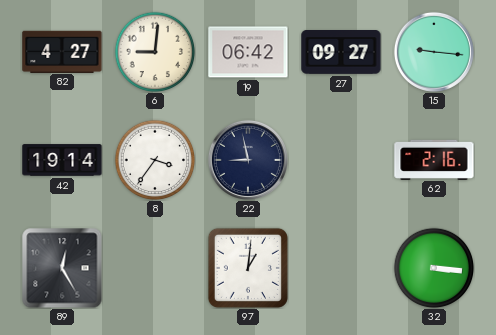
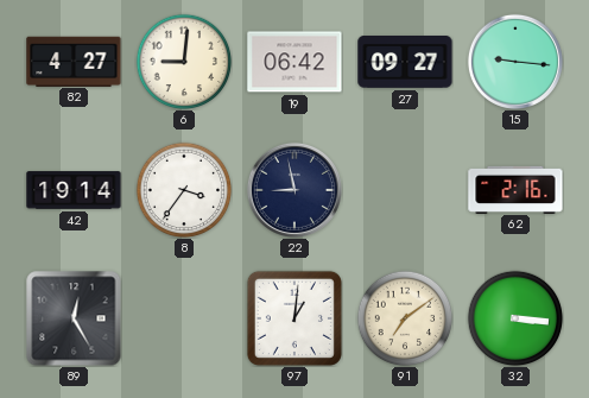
91: none -> 7:09
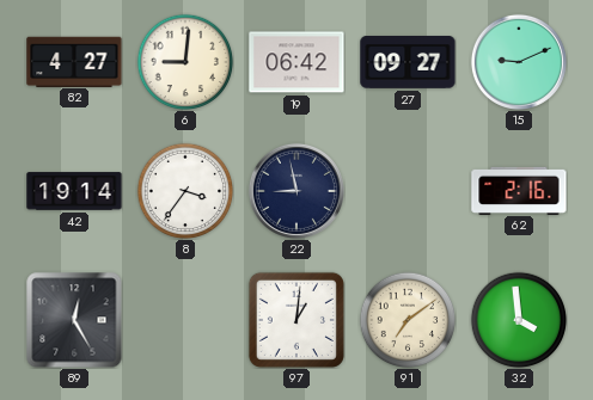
15: 9:16 -> 9:11
32: 3:16 -> 3:59
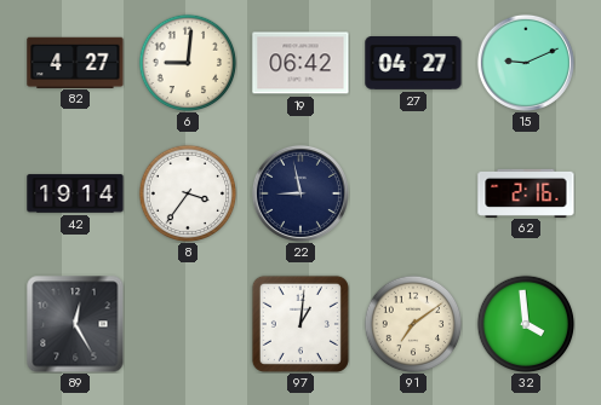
27: 09:27 -> 04:27
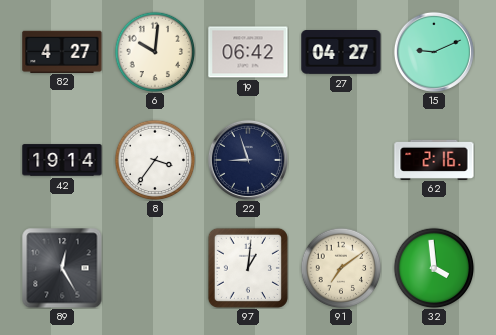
6: 9:01 -> 10:01
22: 8:58 -> 8:57
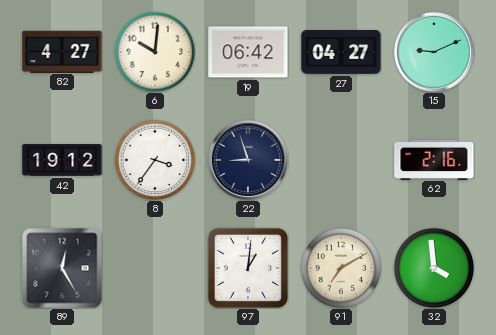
42: 19:14 -> 19:12
91: 7:09 -> 7:10
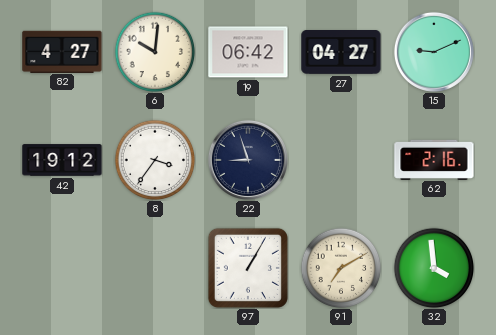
89: 12:25 -> none
97: 1:01 -> 1:05
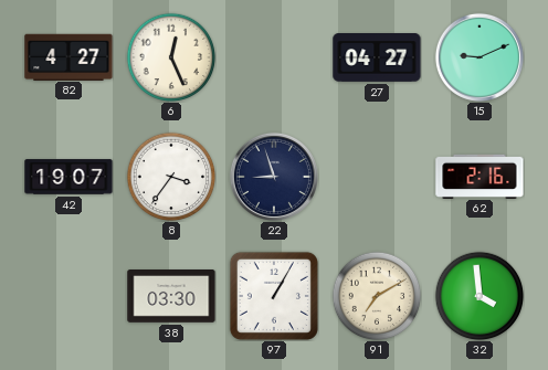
6: 10:01 -> 12:26
19: 06:42 -> none
42: 19:12 -> 19:07
38: none -> 03:30
